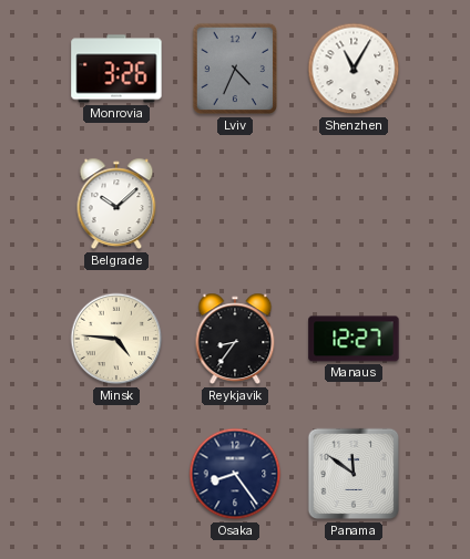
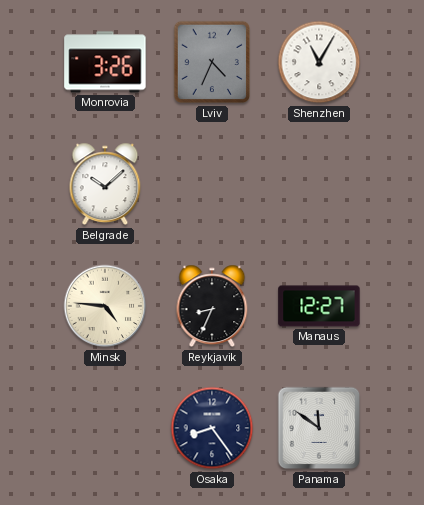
Reykjavik: 8:36 -> 8:34
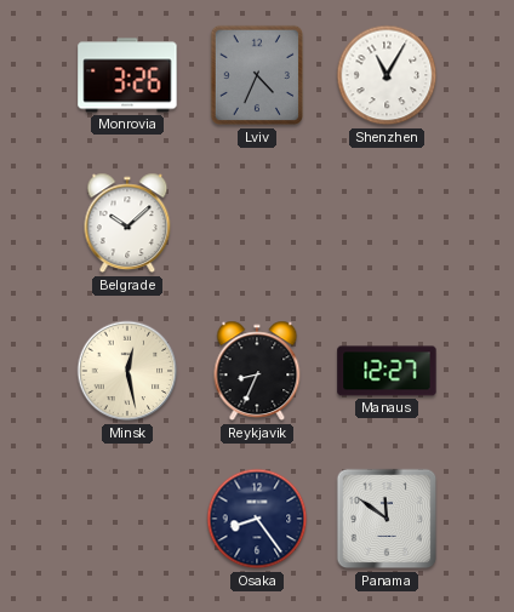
Minsk: 4:46 -> 12:28
